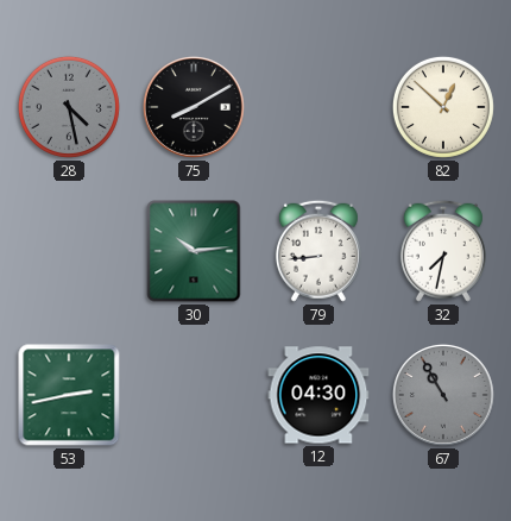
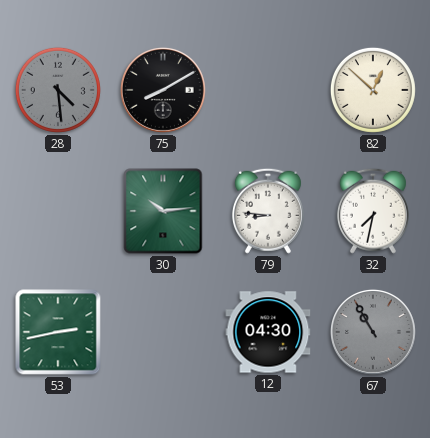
28: 4:28 -> 4:29
79: 8:44 -> 8:46
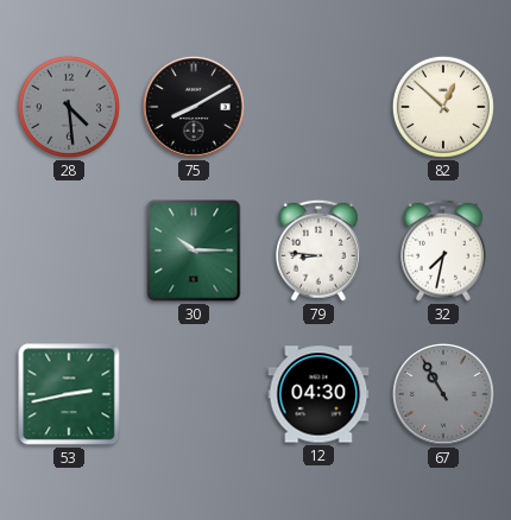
30: 10:14 -> 10:15
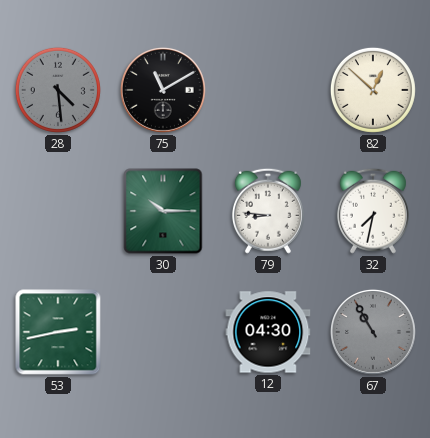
75: 8:10 -> 11:10
